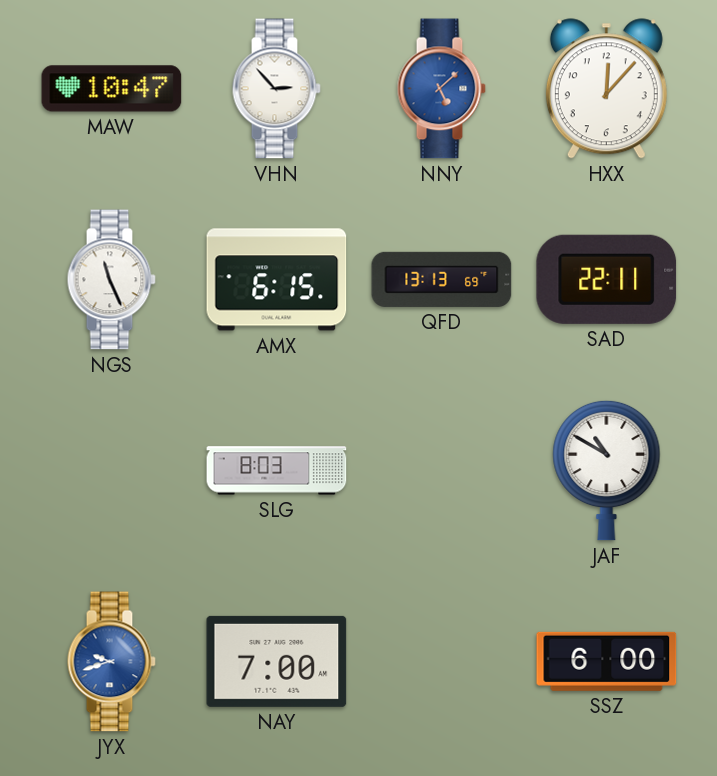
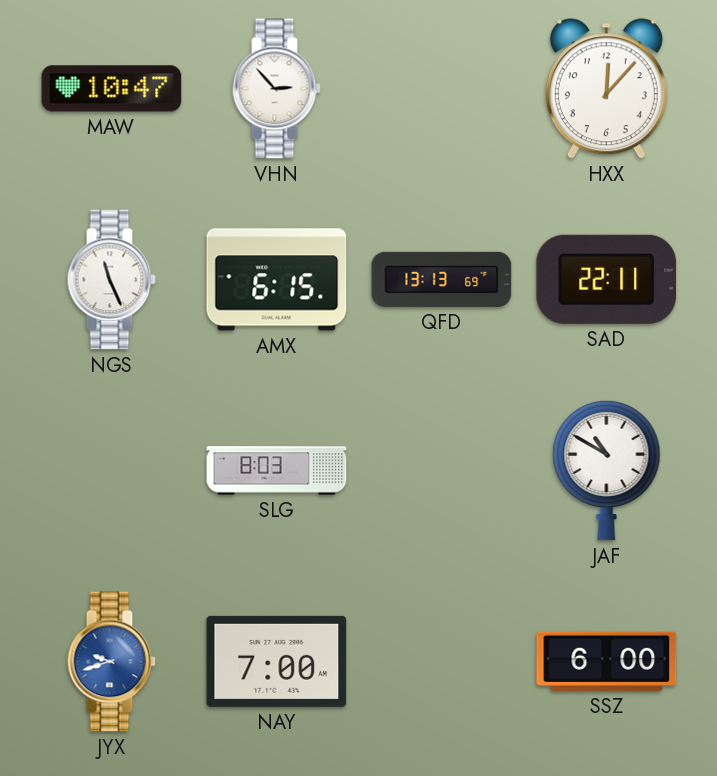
NNY: 5:08 -> none
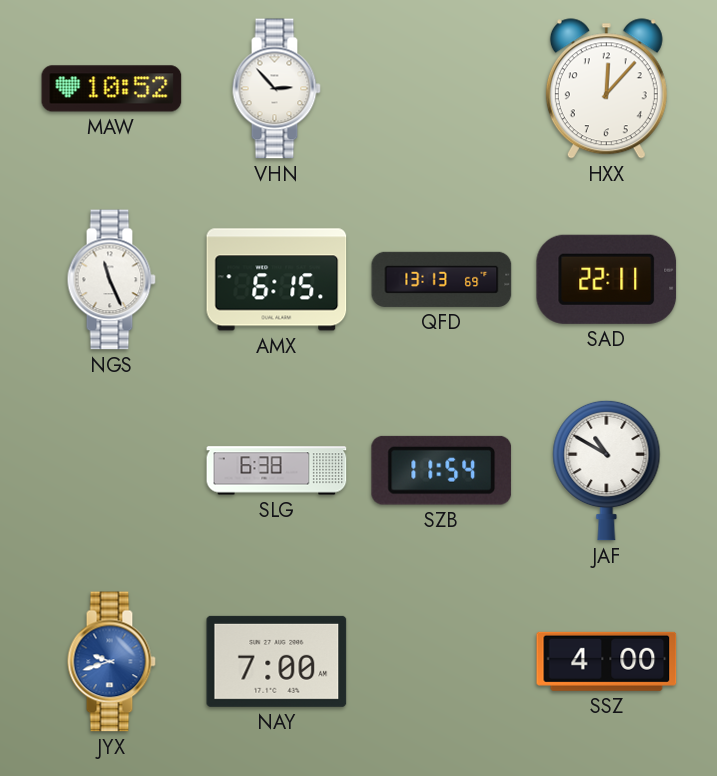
MAW: 10:47 -> 10:52
SLG: 8:03 -> 6:38
SZB: none -> 11:54
SSZ: 6:00 -> 4:00
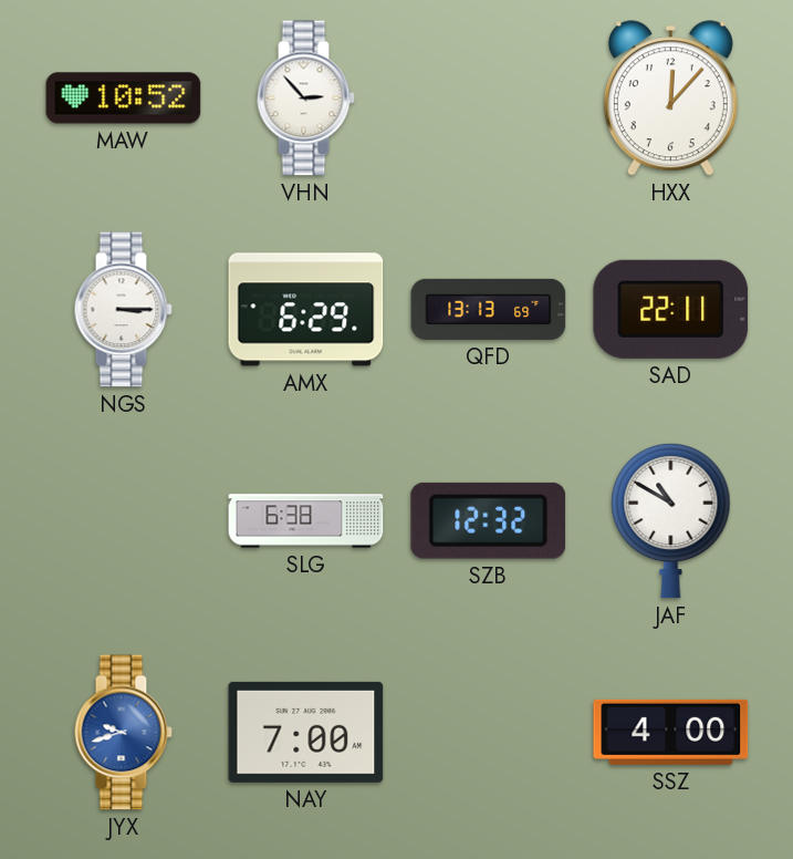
NGS: 11:26 -> 3:15
AMX: 6:15 -> 6:29
SZB: 11:54 -> 12:32
